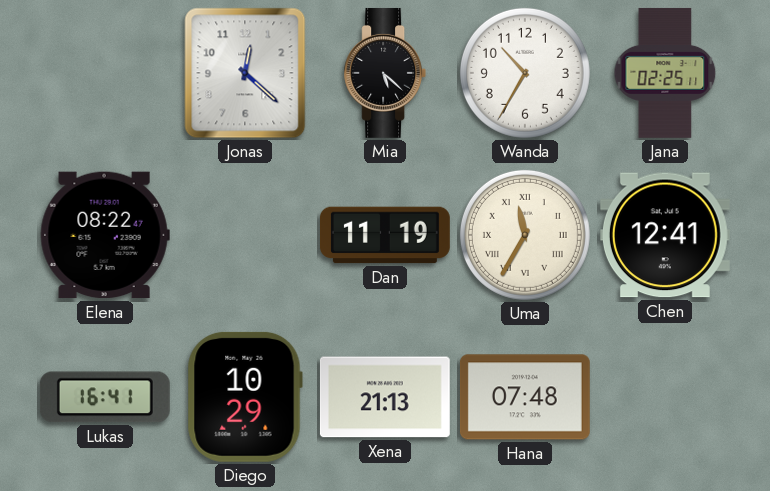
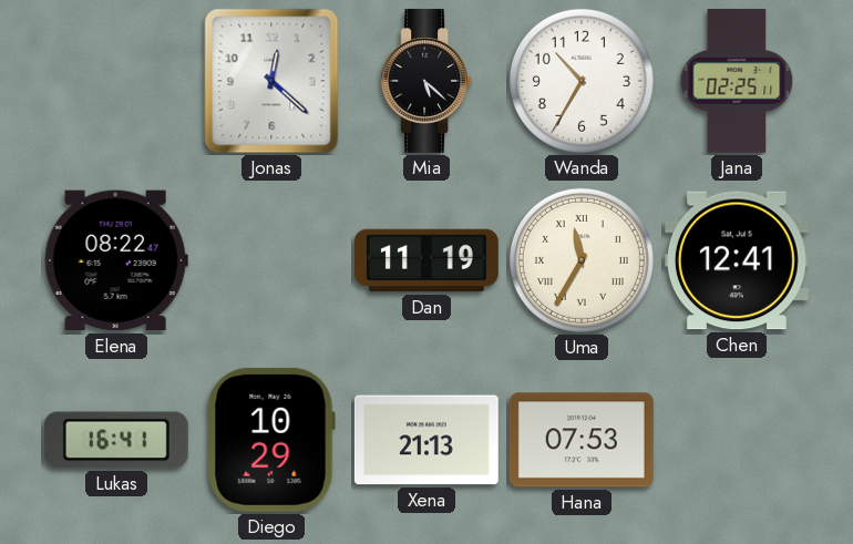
Hana: 07:48 -> 07:53
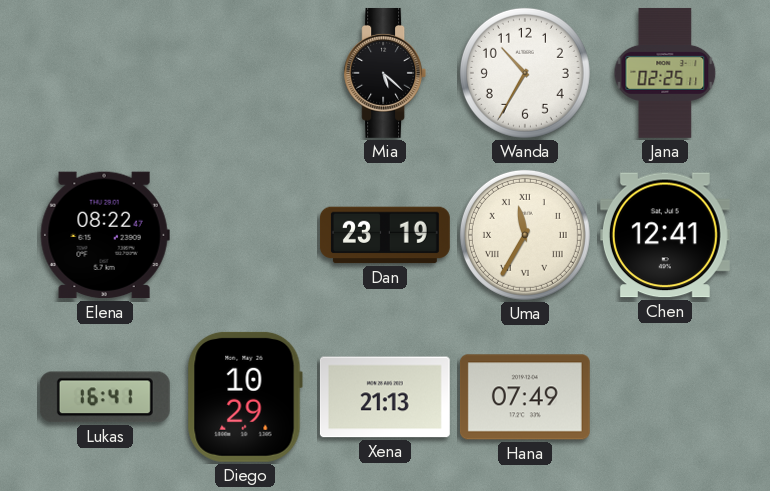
Jonas: 12:22 -> none
Dan: 11:19 -> 23:19
Hana: 07:53 -> 07:49
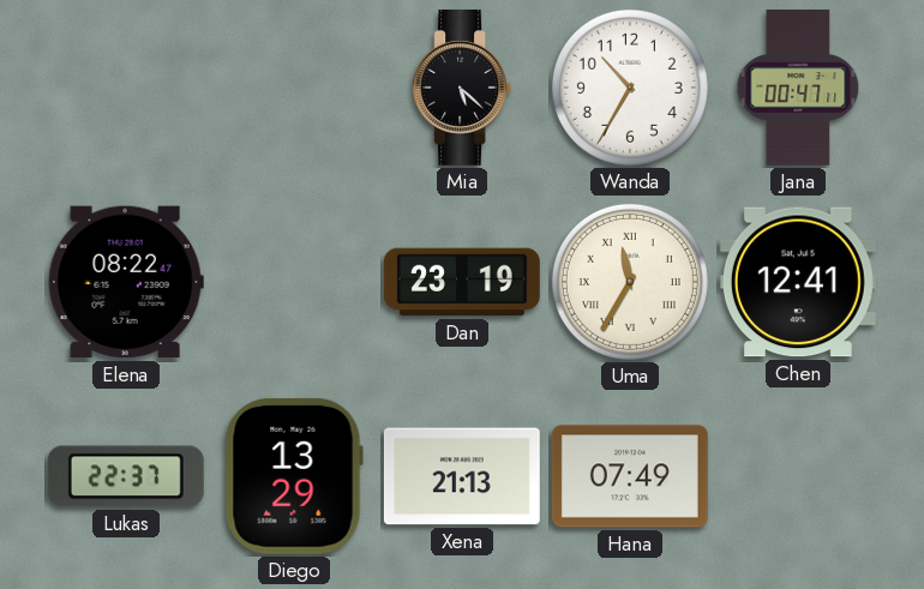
Jana: 02:25 -> 00:47
Lukas: 16:41 -> 22:37
Diego: 10:29 -> 13:29
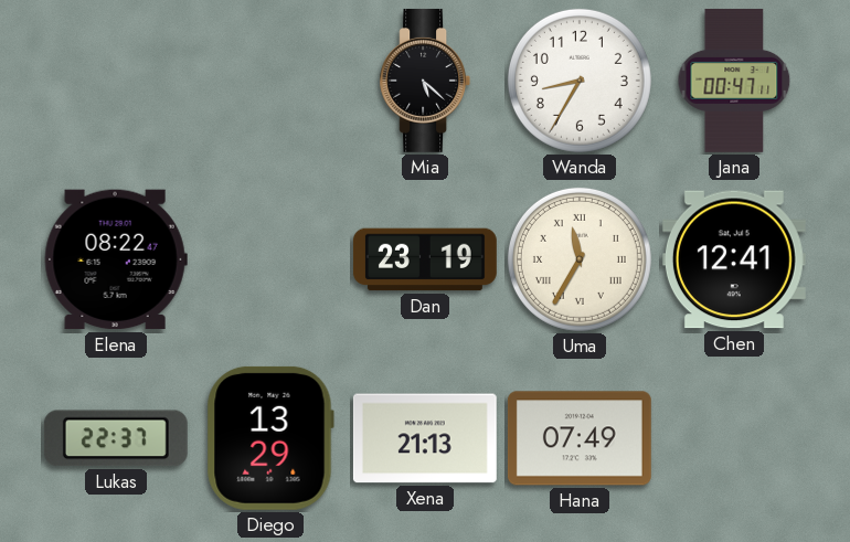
Wanda: 10:35 -> 8:35
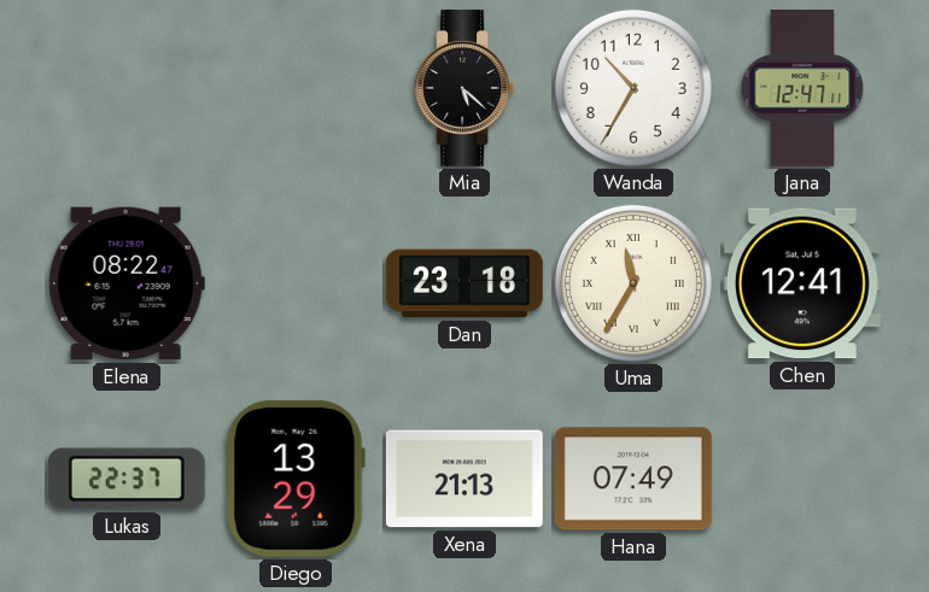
Wanda: 8:35 -> 10:35
Jana: 00:47 -> 12:47
Dan: 23:19 -> 23:18
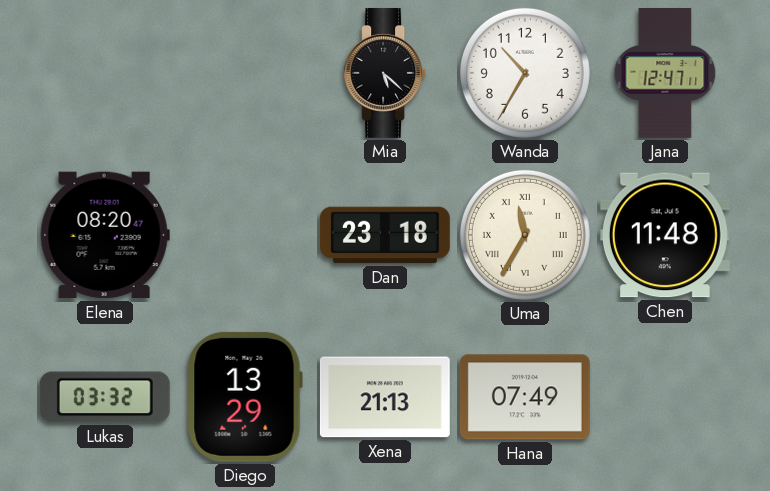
Elena: 08:22 -> 08:20
Chen: 12:41 -> 11:48
Lukas: 22:37 -> 03:32
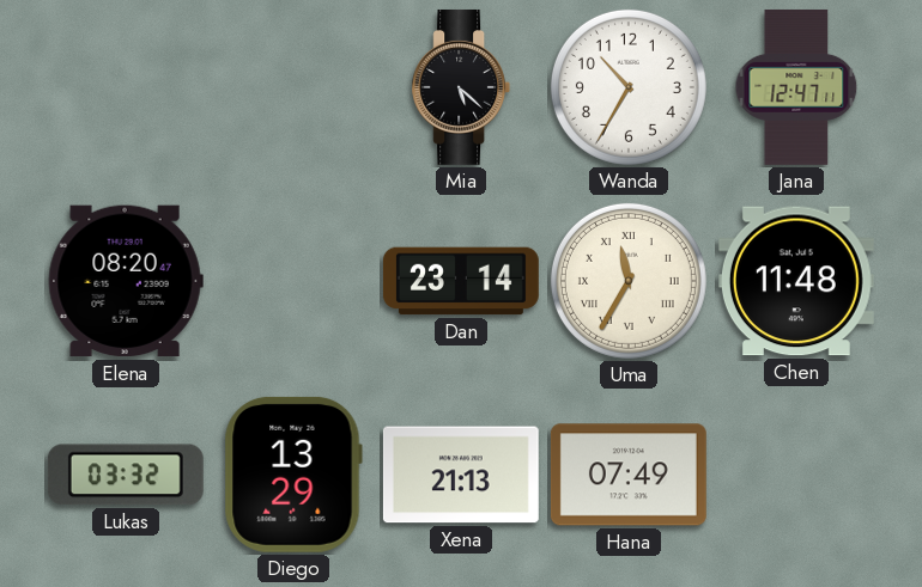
Dan: 23:18 -> 23:14
